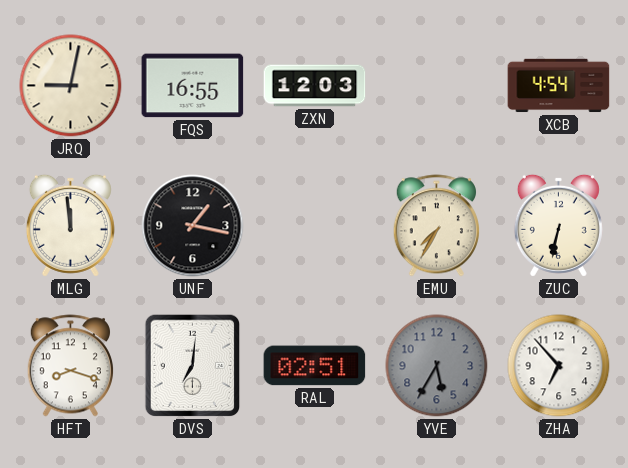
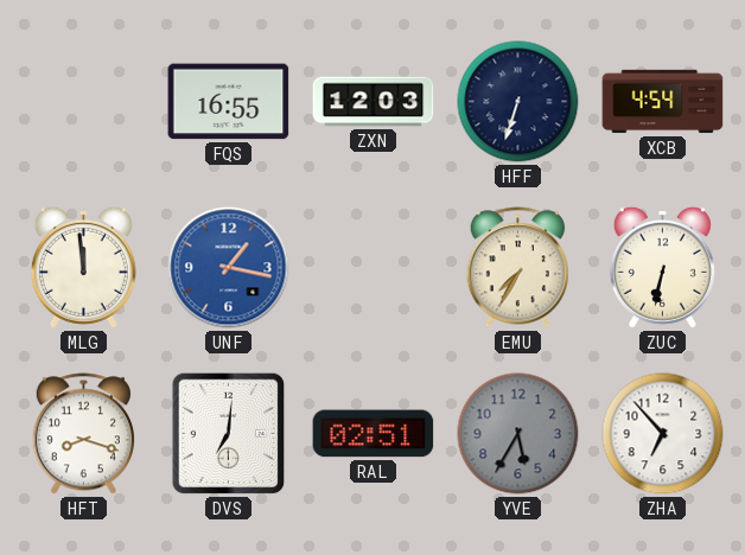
JRQ: 9:02 -> none
HFF: none -> 6:33
UNF dial: black -> blue
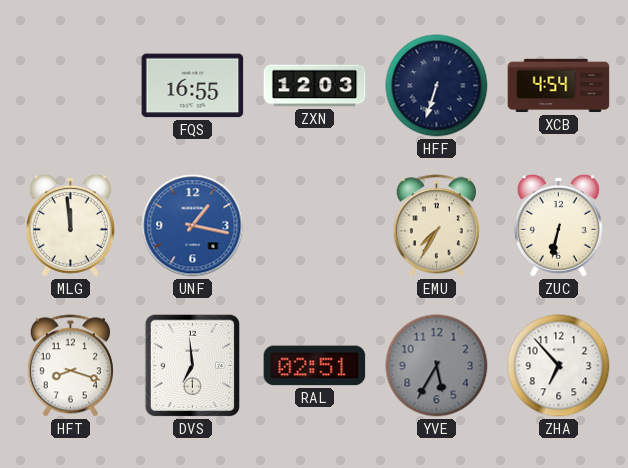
DVS: 7:01 -> 6:59
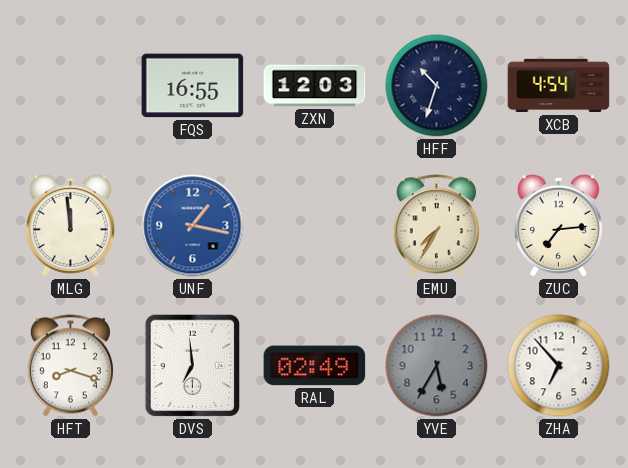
HFF: 6:33 -> 10:33
ZUC: 6:32 -> 7:14
RAL: 02:51 -> 02:49
